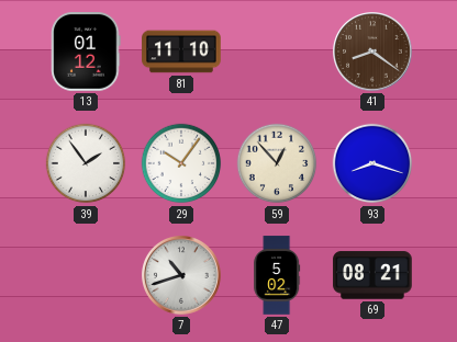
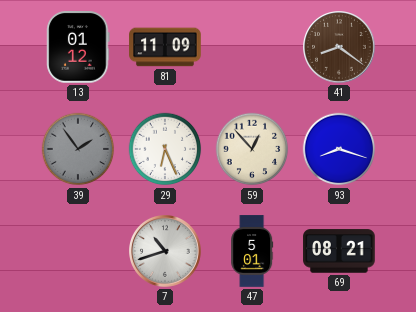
81: 11:10 -> 11:09
39 dial: white -> grey
29: 10:06 -> 6:26
47: 5:02 -> 5:01
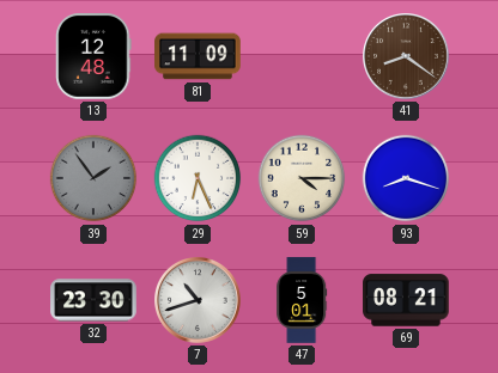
13: 01:12 -> 12:48
59: 12:53 -> 4:15
32: none -> 23:30
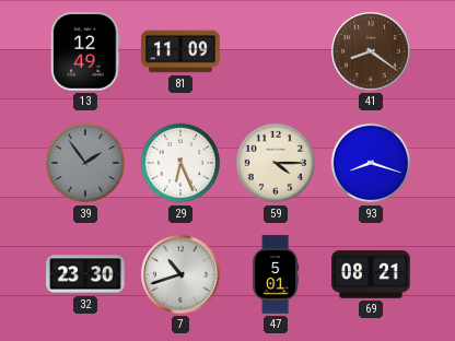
13: 12:48 -> 12:49
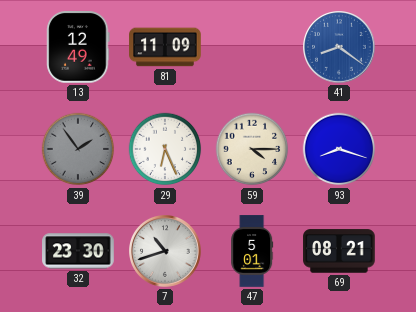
41 dial: brown -> blue
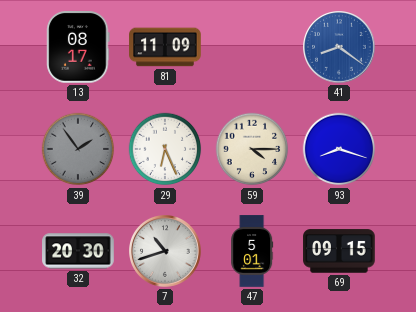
13: 12:49 -> 08:17
32: 23:30 -> 20:30
69: 08:21 -> 09:15
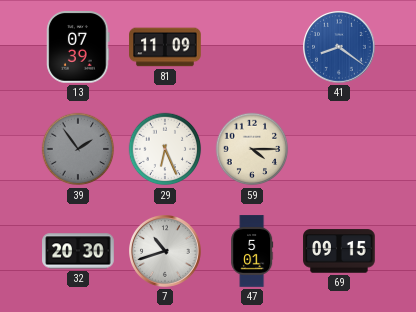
13: 08:17 -> 07:39
93: 8:18 -> none
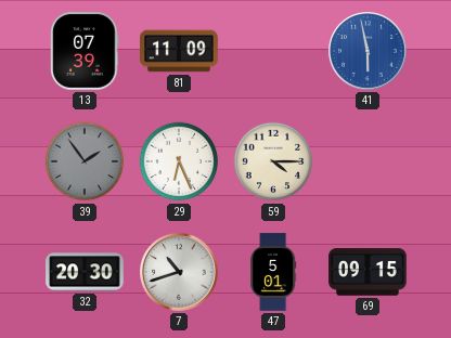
41: 8:21 -> 5:58
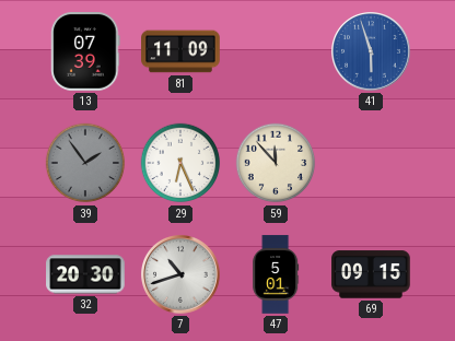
41: 5:58 -> 5:57
59: 4:15 -> 11:53
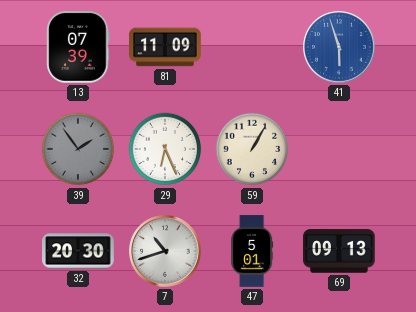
59: 11:53 -> 1:05
69: 09:15 -> 09:13
